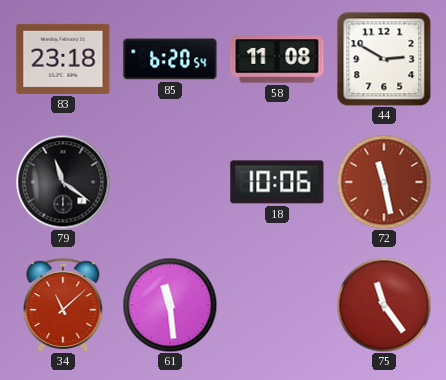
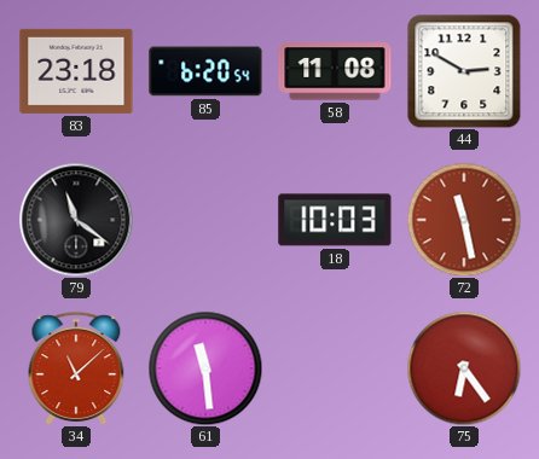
18: 10:06 -> 10:03
75: 11:24 -> 6:24
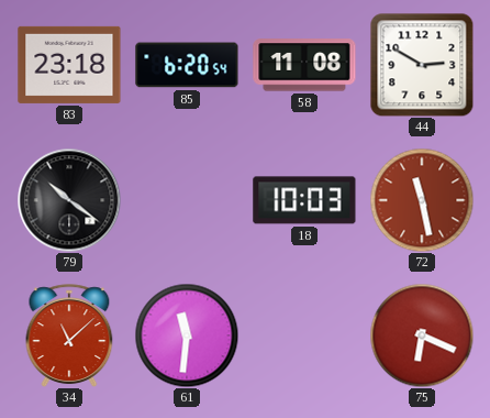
79: 11:21 -> 10:21
61: 11:29 -> 11:31
75: 6:24 -> 6:19
